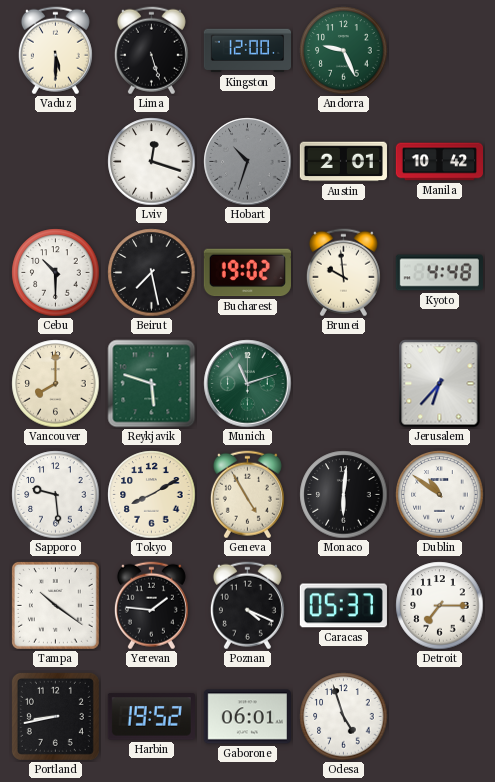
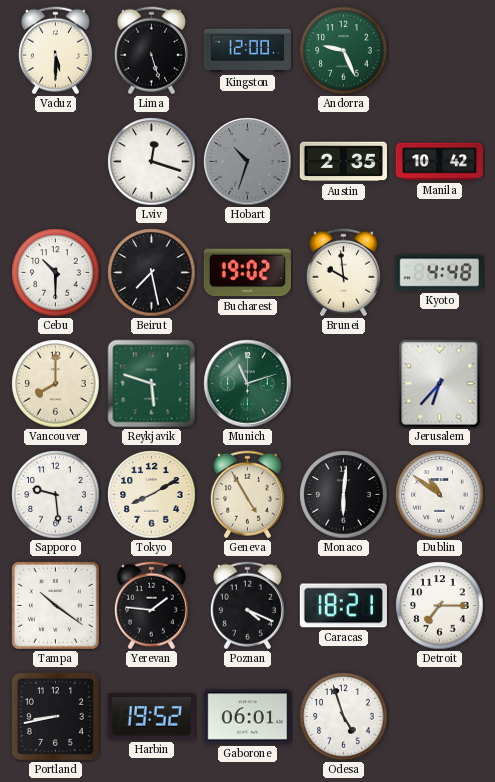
Austin: 2:01 -> 2:35
Caracas: 05:37 -> 18:21
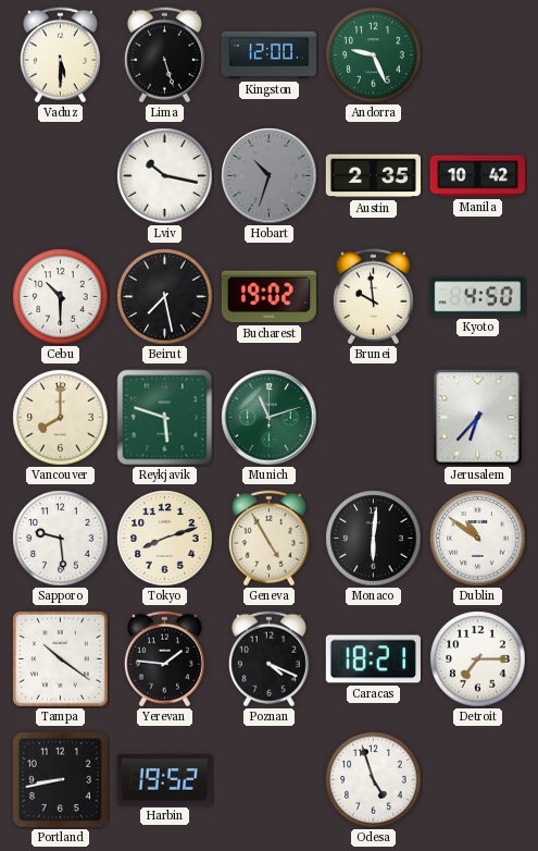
Lviv: 12:18 -> 10:17
Kyoto: 4:48 -> 4:50
Tokyo: 8:10 -> 8:12
Gaborone: 06:01 -> none
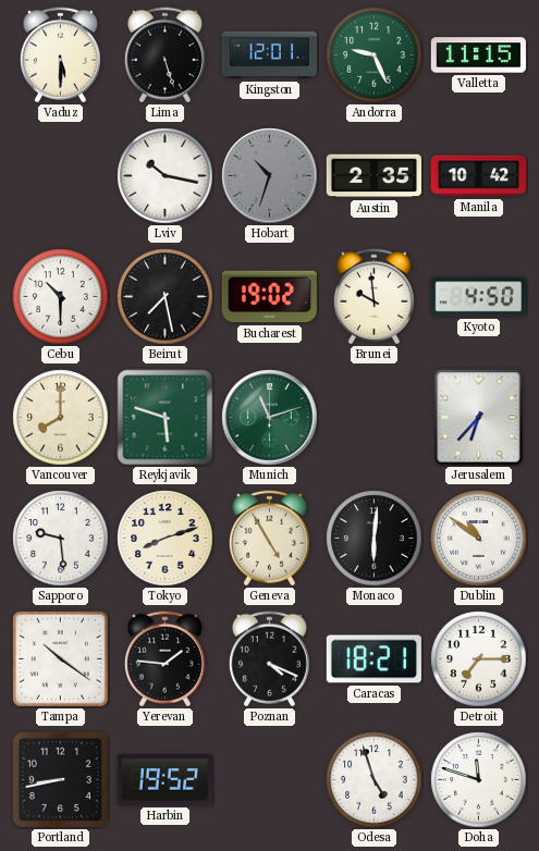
Kingston: 12:00 -> 12:01
Valletta: none -> 11:15
Doha: none -> 11:48
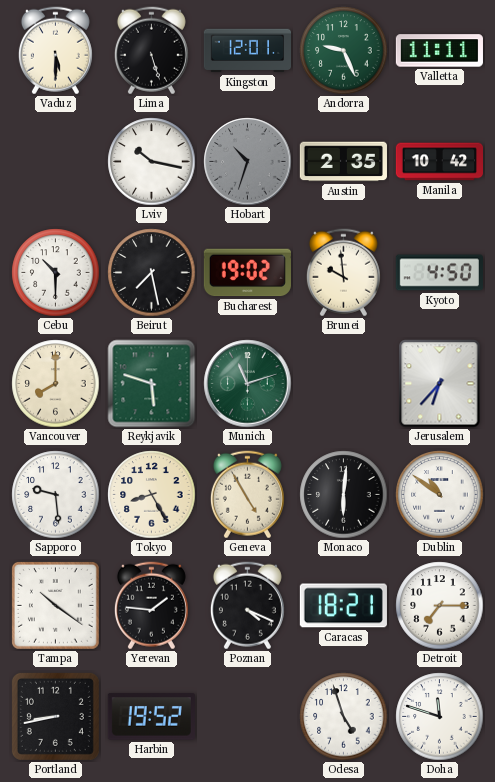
Valletta: 11:15 -> 11:11
Tokyo: 8:12 -> 8:25
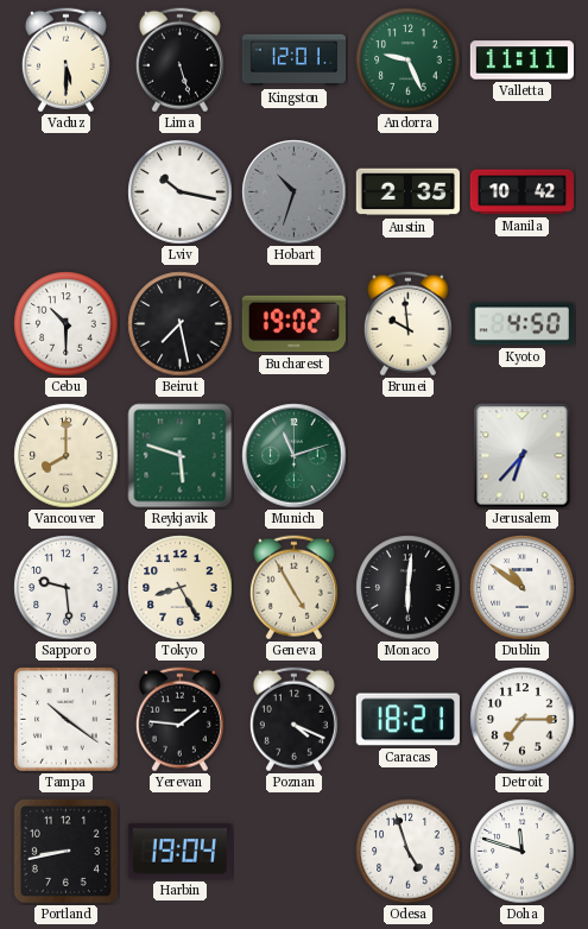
Harbin: 19:52 -> 19:04
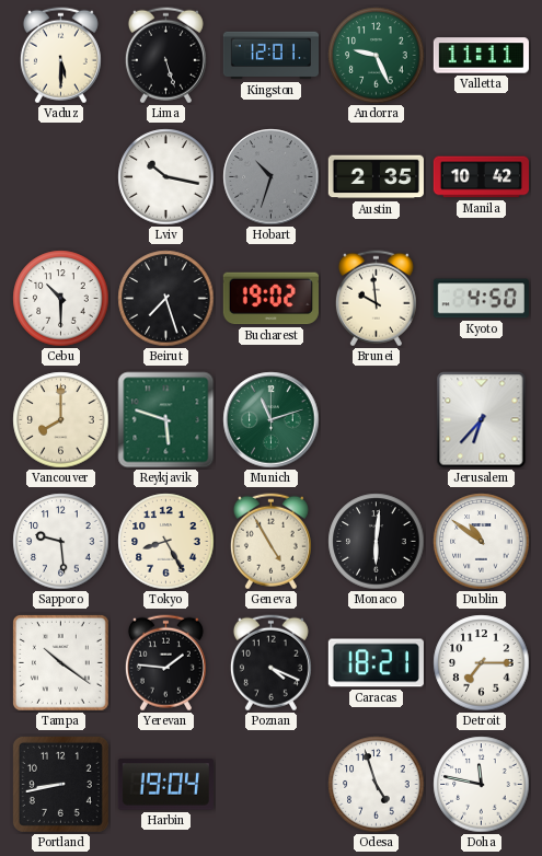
Beirut: 7:28 -> 7:27
Doha: 11:48 -> 11:47
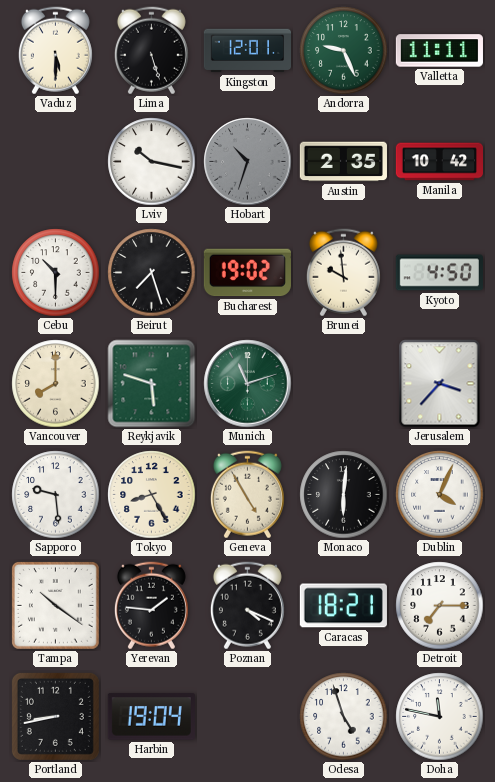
Jerusalem: 6:37 -> 3:37
Dublin: 10:51 -> 4:04
